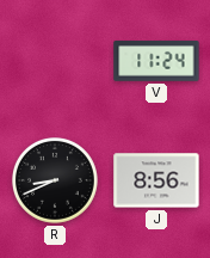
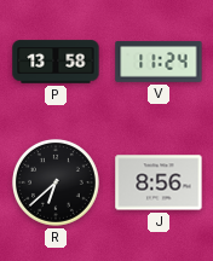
P: none -> 13:58
R: 8:41 -> 6:38
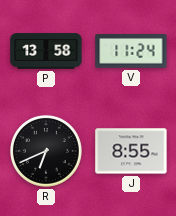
R: 6:38 -> 6:41
J: 8:56 -> 8:55
